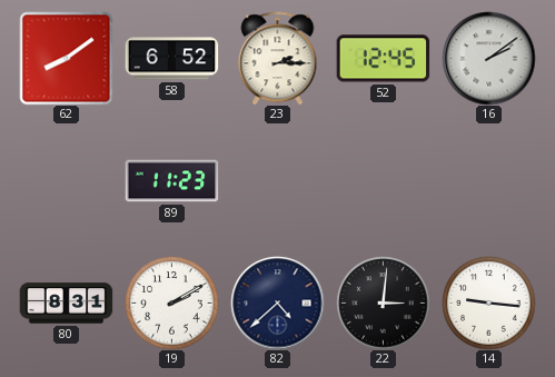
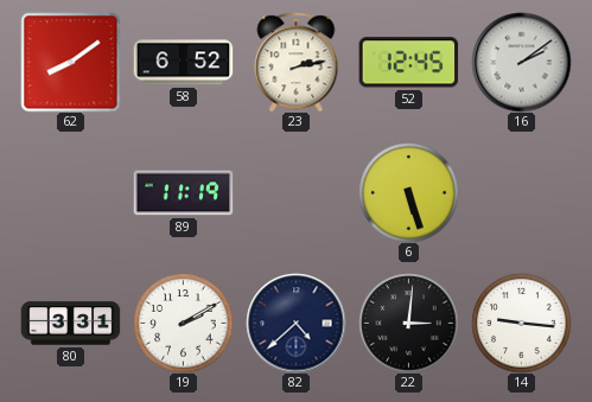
23: 2:15 -> 2:13
89: 11:23 -> 11:19
6: none -> 5:27
80: 8:31 -> 3:31
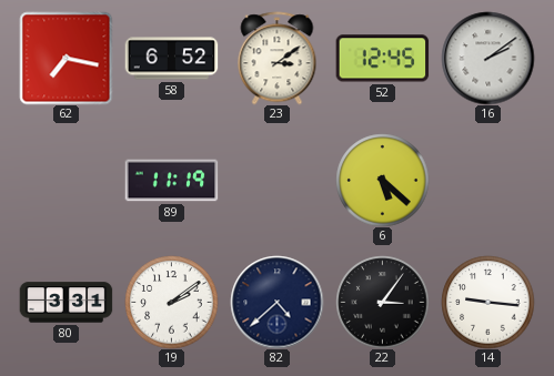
62: 8:09 -> 7:17
23: 2:13 -> 3:09
6: 5:27 -> 5:22
19: 2:10 -> 2:09
22: 3:01 -> 3:06
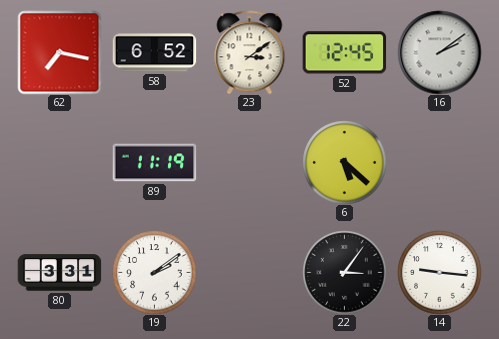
82: 4:38 -> none
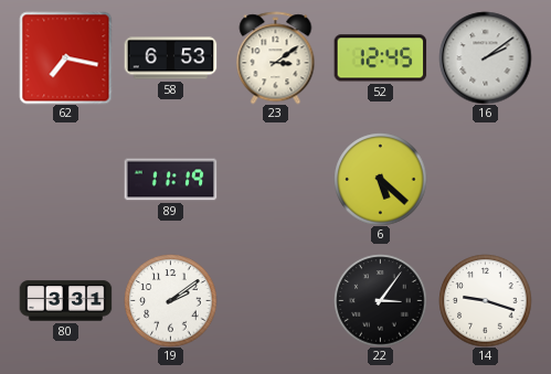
58: 6:52 -> 6:53
14: 9:16 -> 9:18
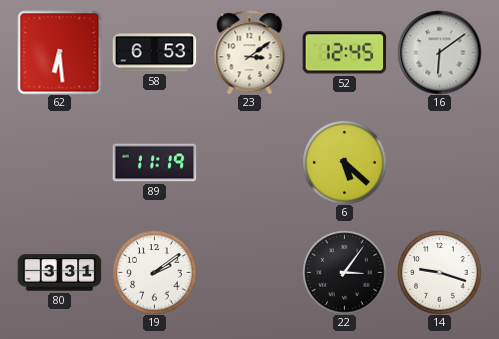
62: 7:17 -> 6:29
16: 2:09 -> 6:09
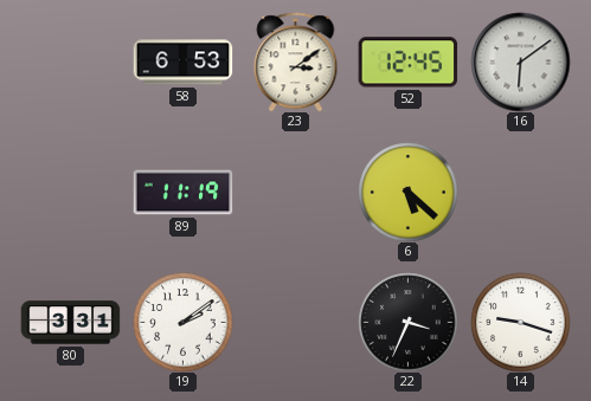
62: 6:29 -> none
22: 3:06 -> 3:34
